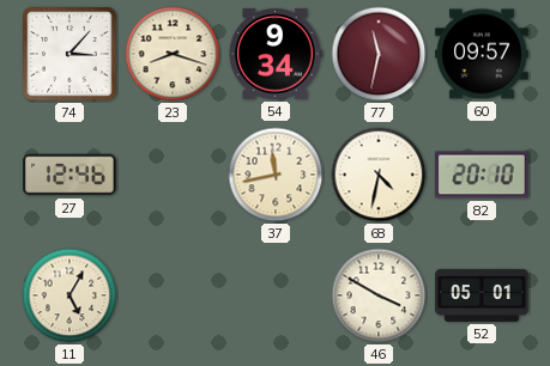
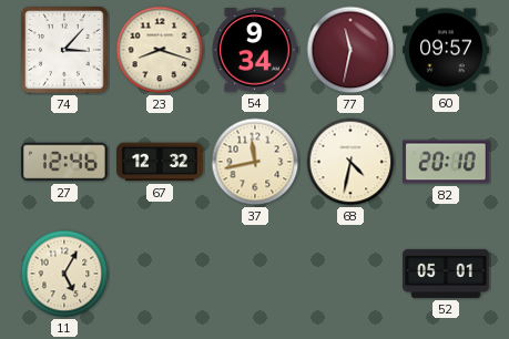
67: none -> 12:32
46: 3:50 -> none
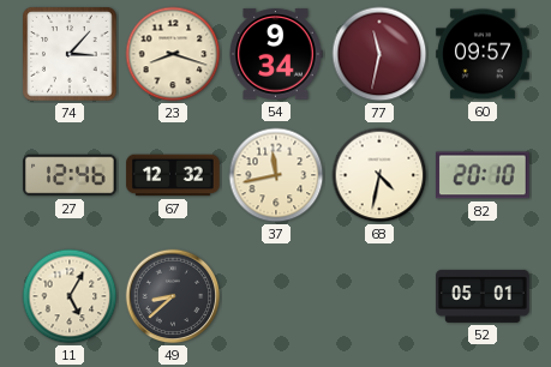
49: none -> 8:38
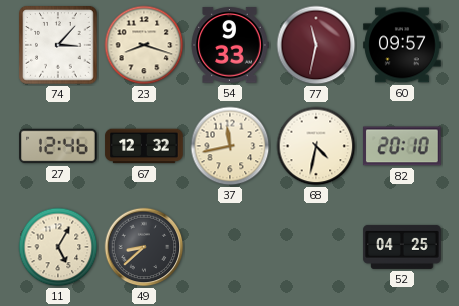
54: 9:34 -> 9:33
52: 05:01 -> 04:25
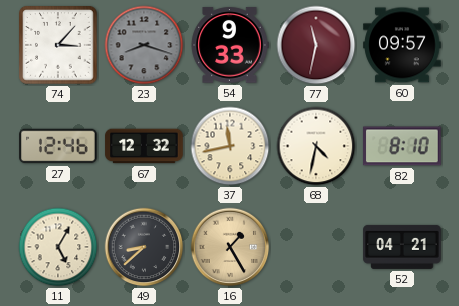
23 dial: cream -> grey
82: 20:10 -> 8:10
16: none -> 1:25
52: 04:25 -> 04:21
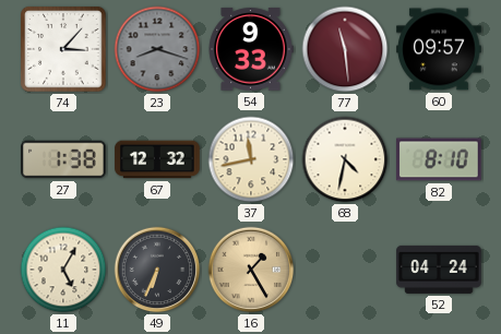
77: 11:32 -> 11:29
27: 12:46 -> 1:38
49: 8:38 -> 6:34
52: 04:21 -> 04:24
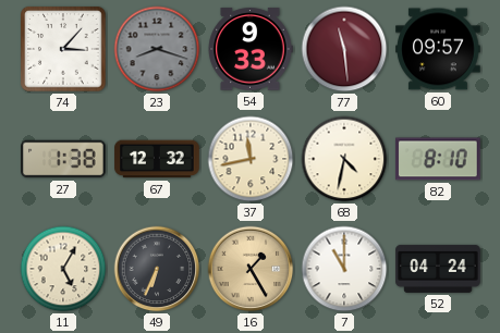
7: none -> 11:00
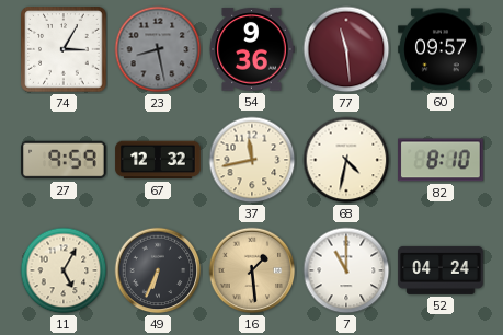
74: 3:07 -> 3:05
23: 8:18 -> 8:28
54: 9:33 -> 9:36
27: 1:38 -> 9:59
16: 1:25 -> 1:29
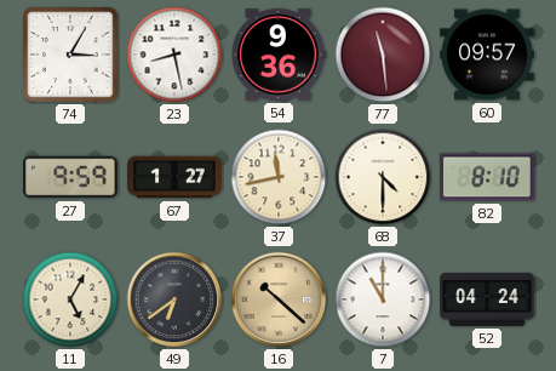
23 dial: grey -> white
67: 12:32 -> 1:27
68: 4:32 -> 4:30
49: 6:34 -> 6:39
16: 1:29 -> 10:22
